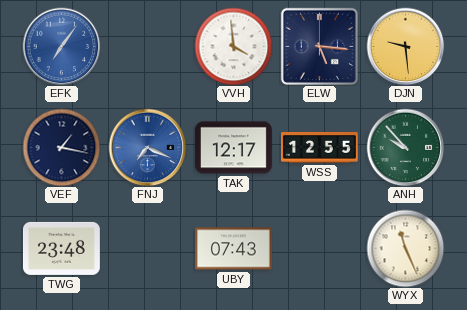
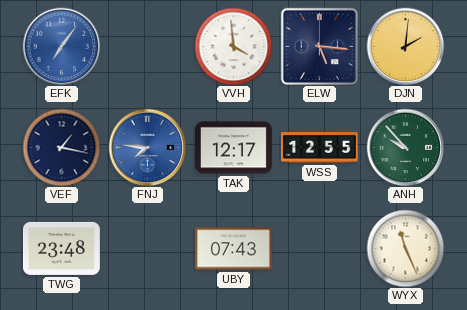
DJN: 9:29 -> 2:01
FNJ: 7:19 -> 7:46
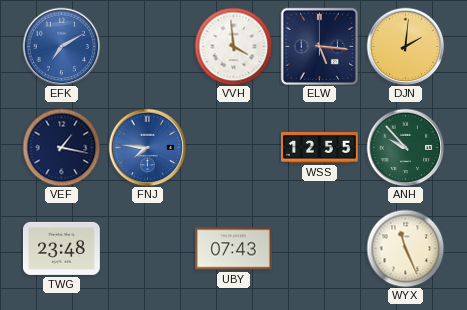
EFK: 7:06 -> 7:10
TAK: 12:17 -> none
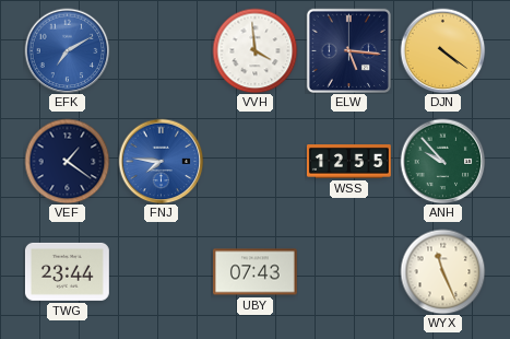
DJN: 2:01 -> 4:21
VEF: 1:17 -> 1:21
TWG: 23:48 -> 23:44
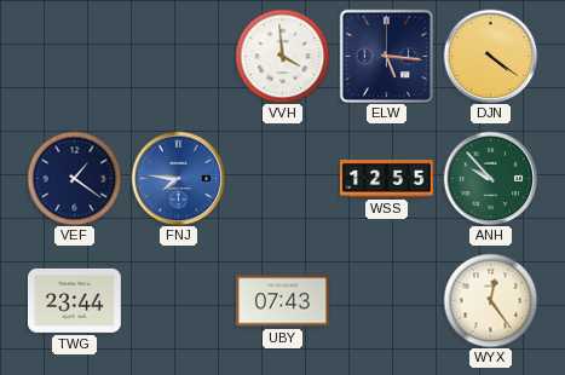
EFK: 7:10 -> none
WYX: 11:26 -> 12:24
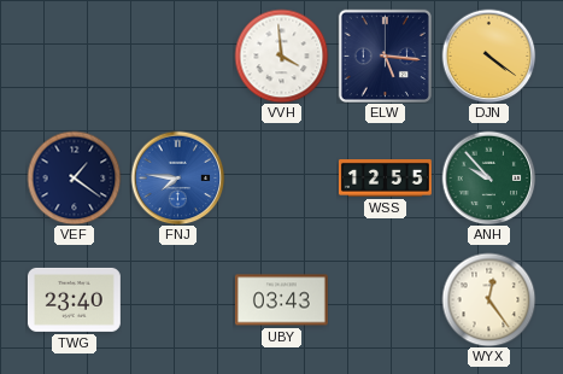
TWG: 23:44 -> 23:40
UBY: 07:43 -> 03:43
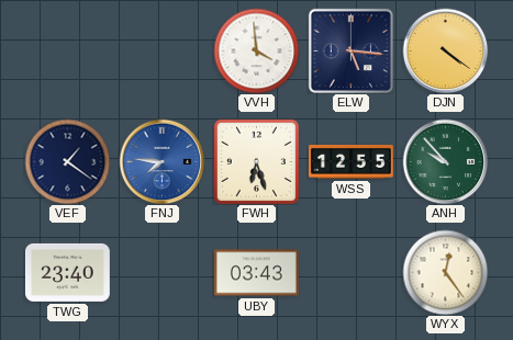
FWH: none -> 6:27
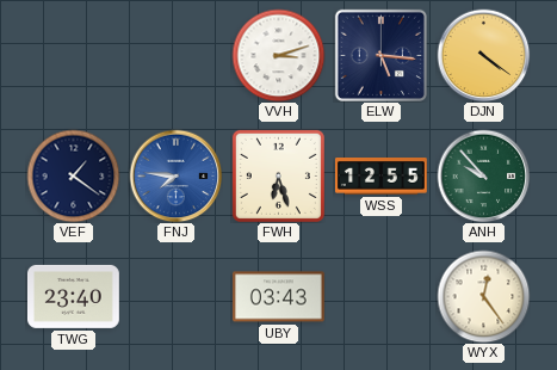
VVH: 3:59 -> 3:12
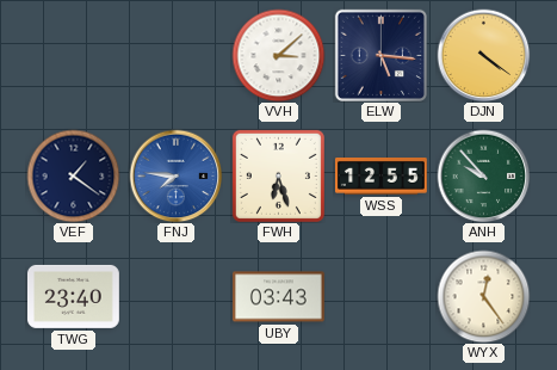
VVH: 3:12 -> 3:08
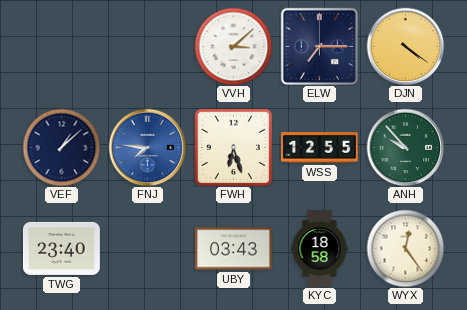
ELW: 5:16 -> 7:15
VEF: 1:21 -> 1:08
KYC: none -> 18:58
